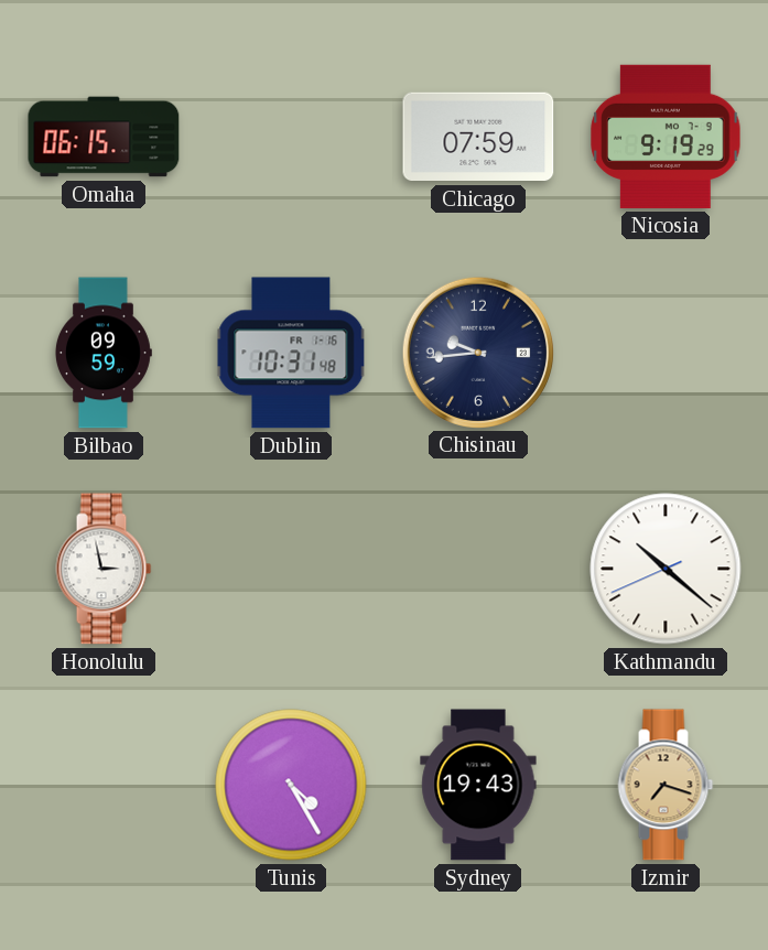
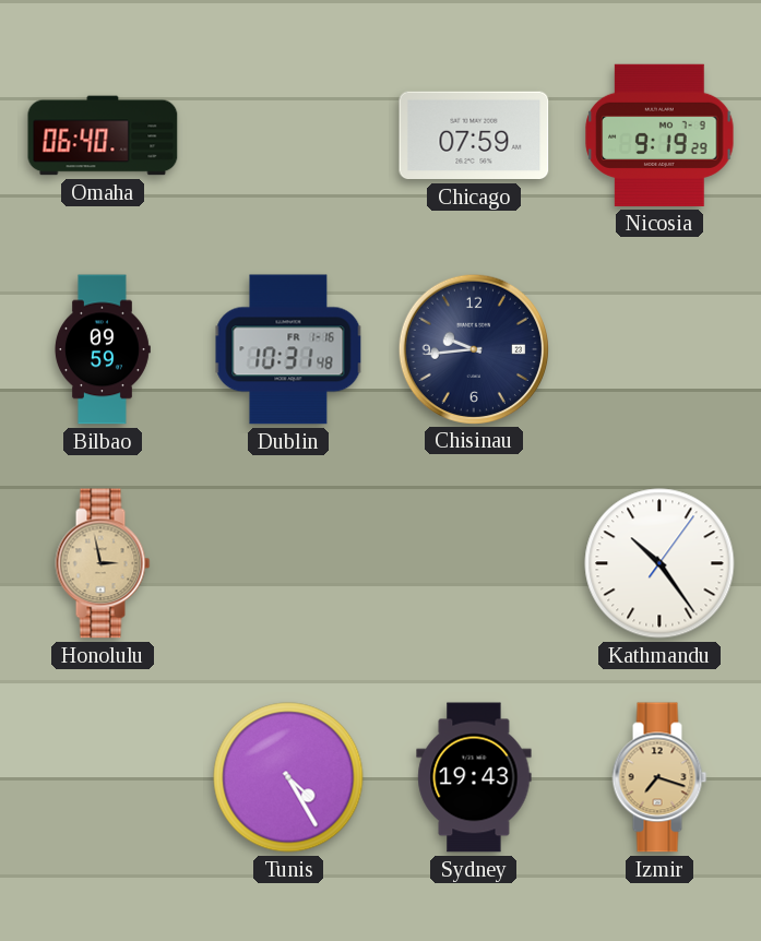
Omaha: 06:15 -> 06:40
Honolulu dial: white -> champagne
Kathmandu: 10:21 -> 10:24
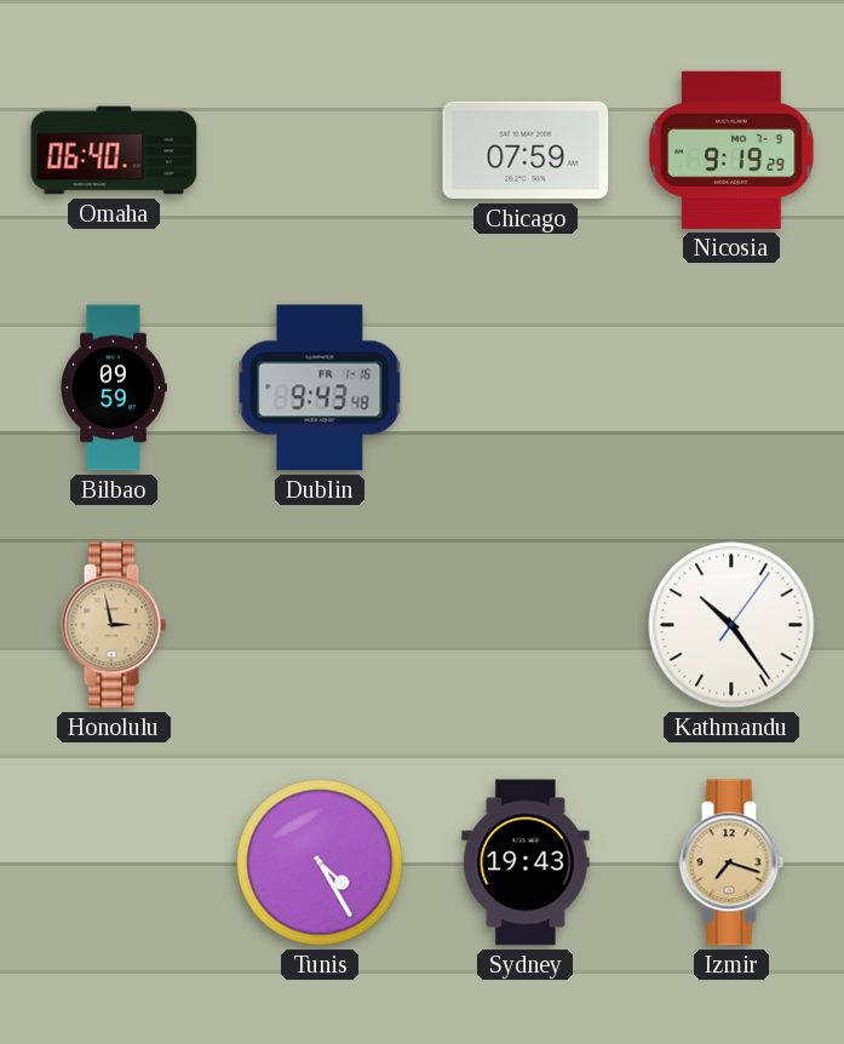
Dublin: 10:31 -> 9:43
Chisinau: 9:44 -> none
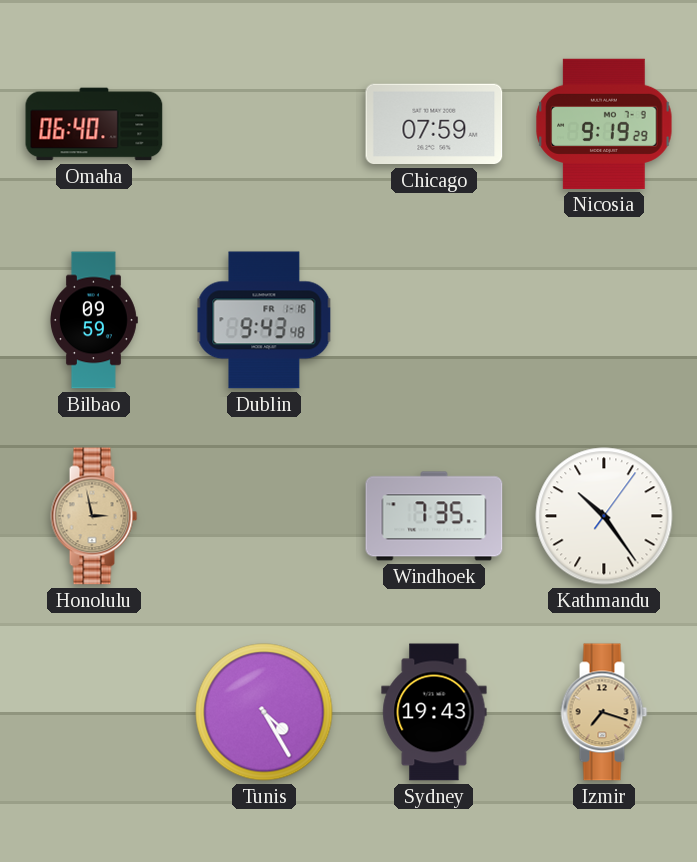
Windhoek: none -> 7:35
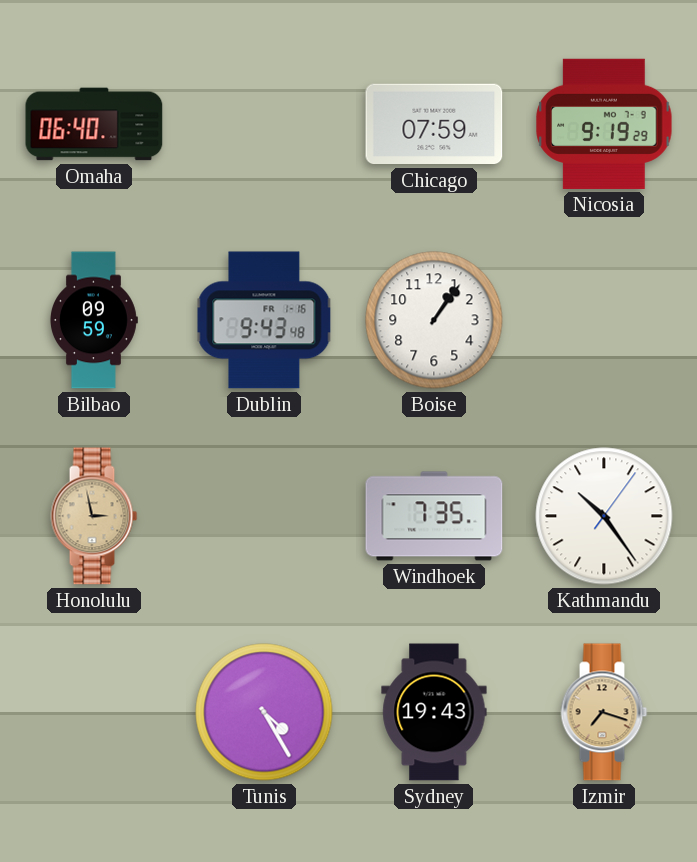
Boise: none -> 1:06
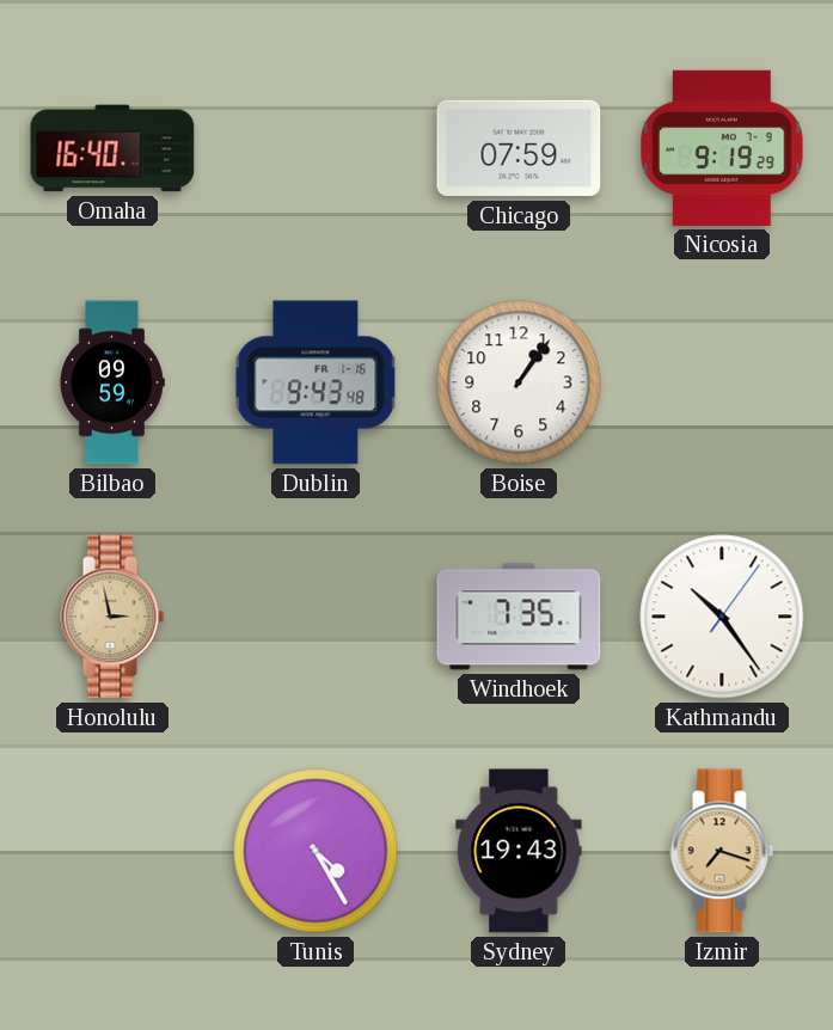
Omaha: 06:40 -> 16:40
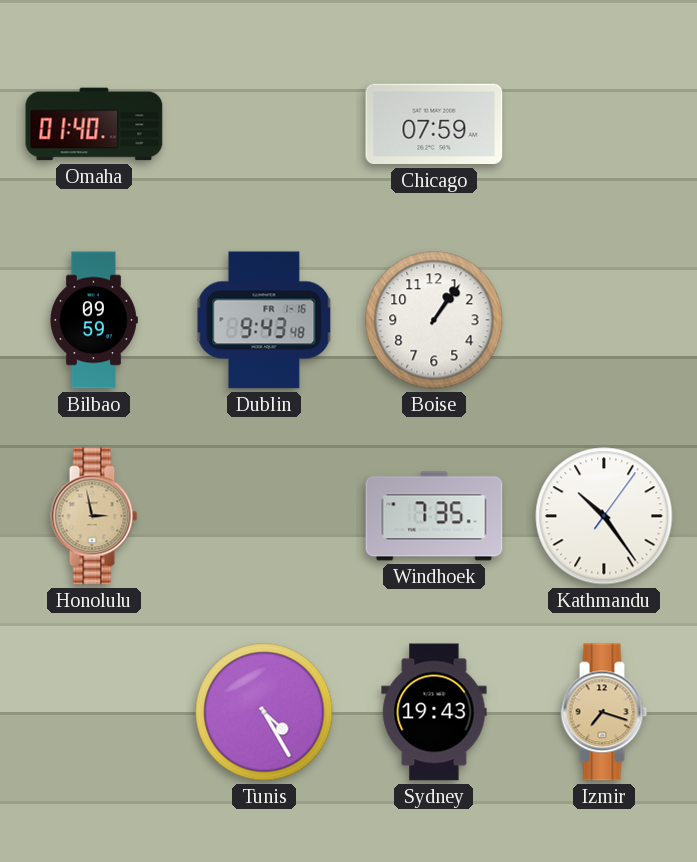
Omaha: 16:40 -> 01:40
Nicosia: 9:19 -> none
